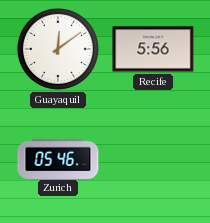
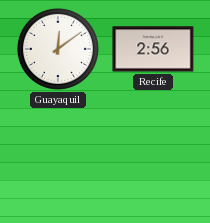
Recife: 5:56 -> 2:56
Zurich: 05:46 -> none
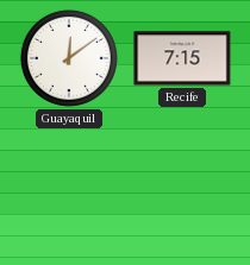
Recife: 2:56 -> 7:15
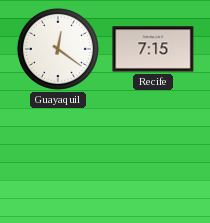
Guayaquil: 12:09 -> 12:21
